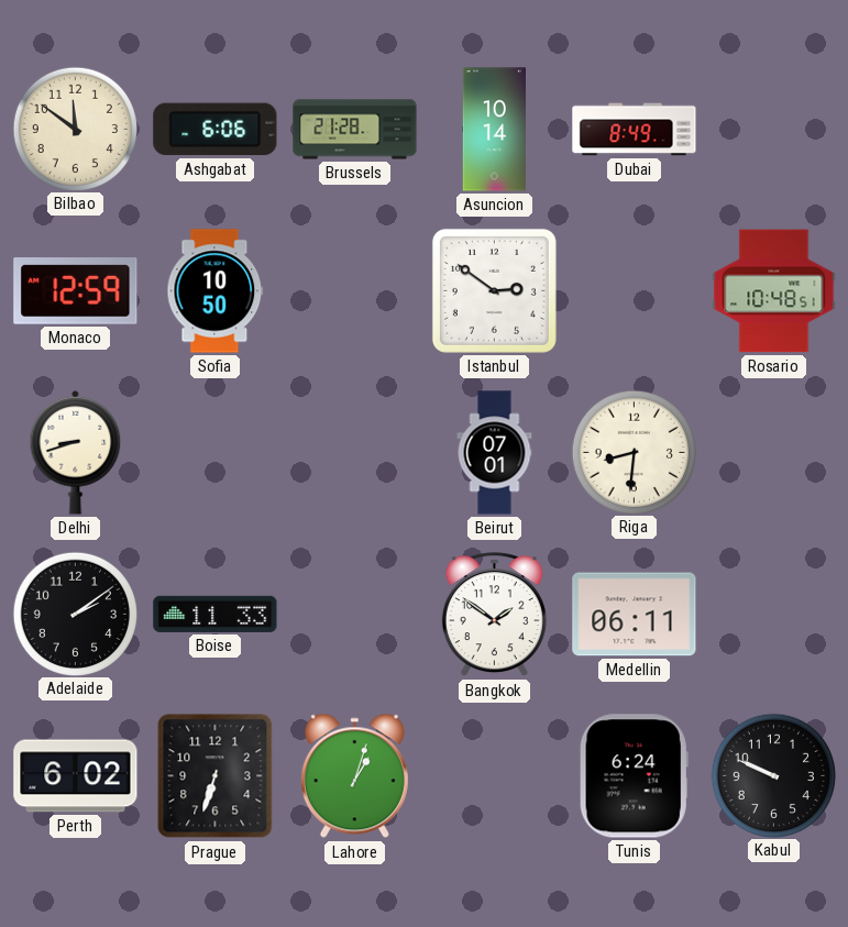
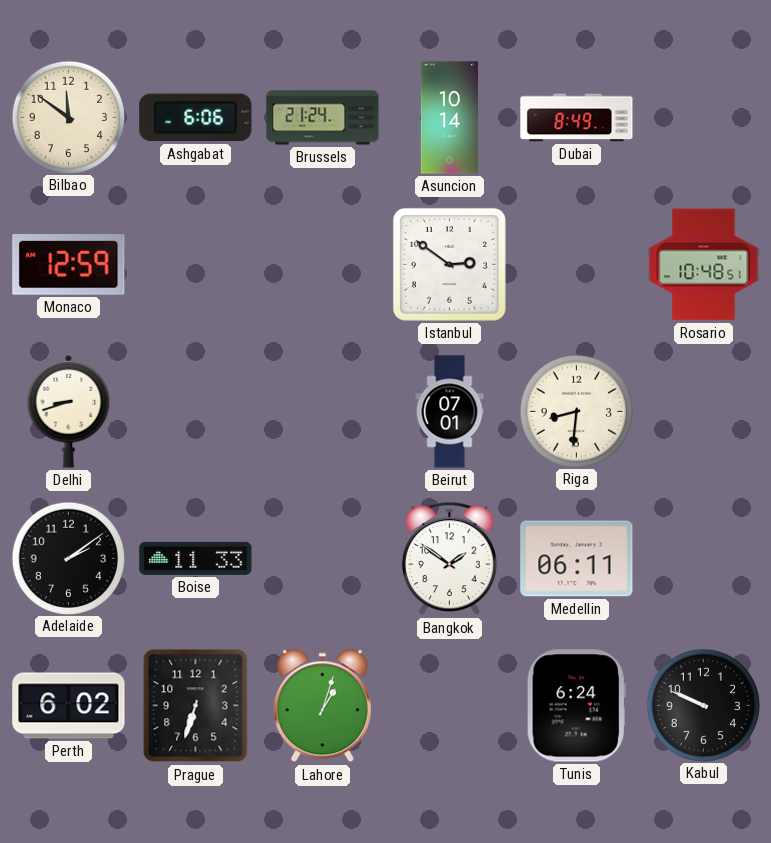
Brussels: 21:28 -> 21:24
Sofia: 10:50 -> none
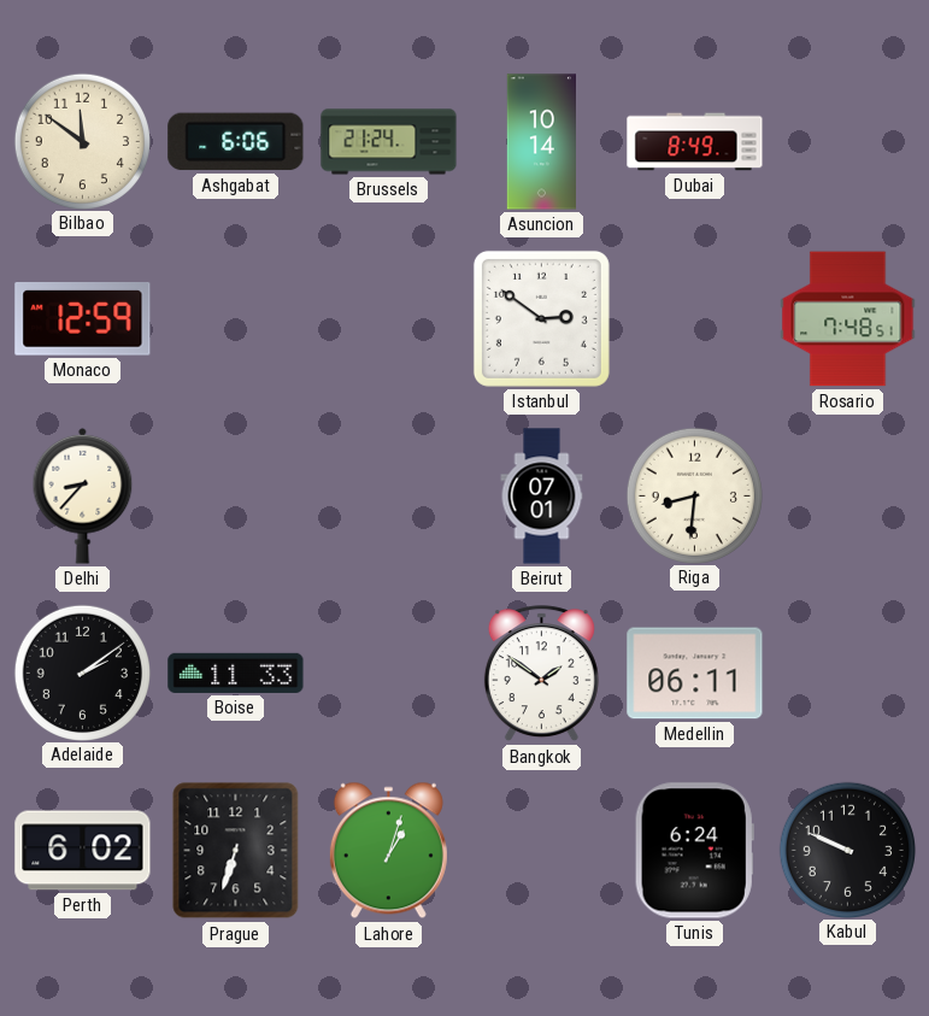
Rosario: 10:48 -> 7:48
Delhi: 8:42 -> 8:37
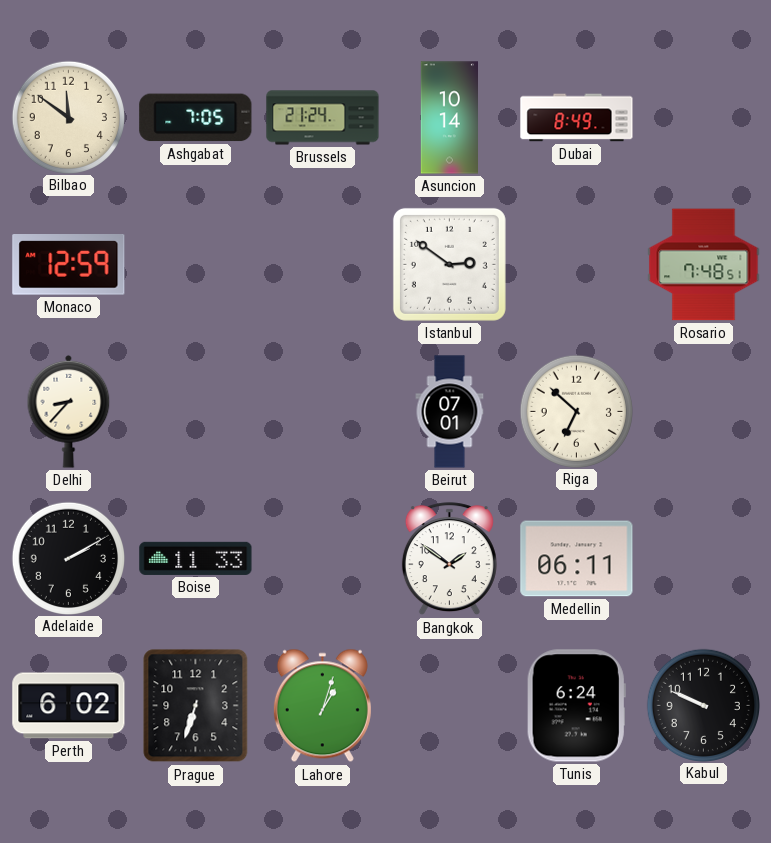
Ashgabat: 6:06 -> 7:05
Riga: 8:31 -> 6:52
Adelaide: 2:09 -> 2:10
